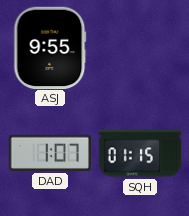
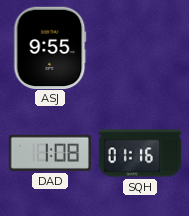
DAD: 1:07 -> 1:08
SQH: 01:15 -> 01:16
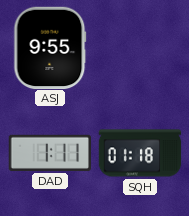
DAD: 1:08 -> 1:11
SQH: 01:16 -> 01:18
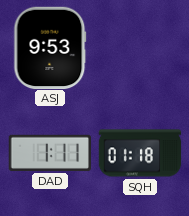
ASJ: 9:55 -> 9:53
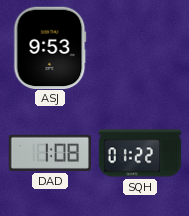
DAD: 1:11 -> 1:08
SQH: 01:18 -> 01:22
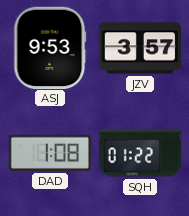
JZV: none -> 3:57
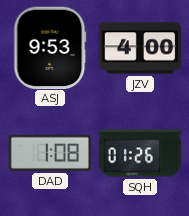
JZV: 3:57 -> 4:00
SQH: 01:22 -> 01:26
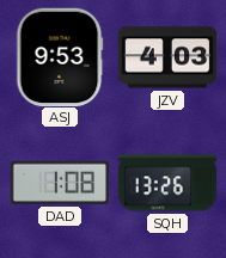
JZV: 4:00 -> 4:03
SQH: 01:26 -> 13:26
